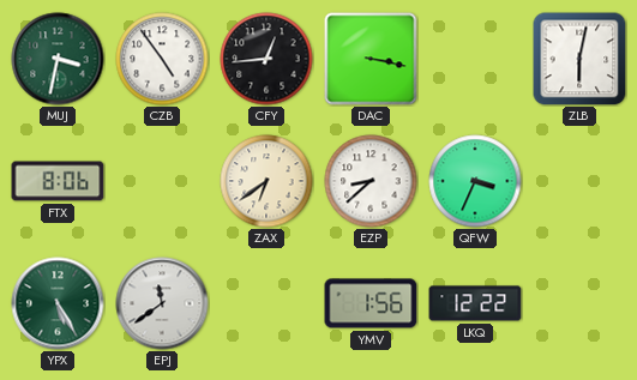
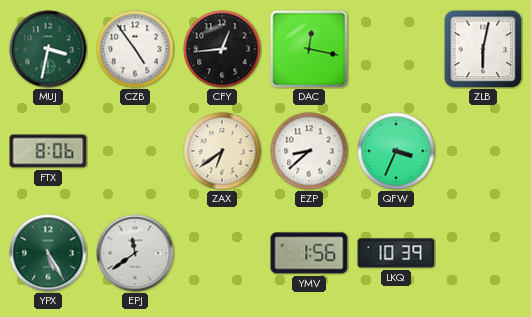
DAC: 3:17 -> 12:17
LKQ: 12:22 -> 10:39
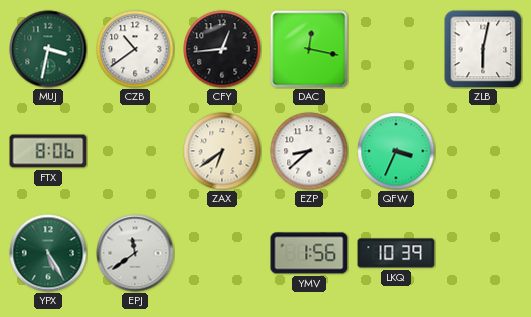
CZB: 4:54 -> 10:39
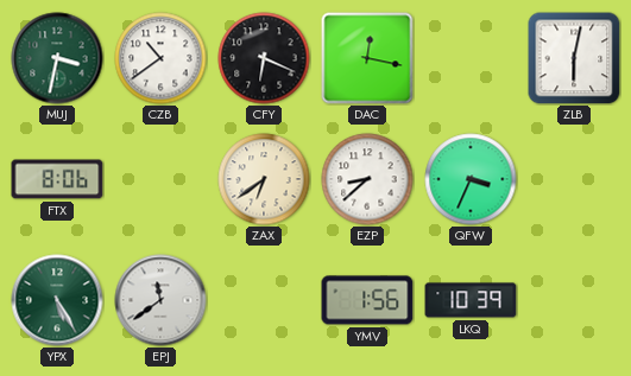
CFY: 12:44 -> 6:19
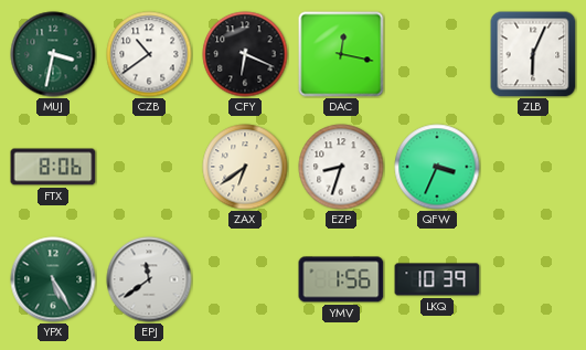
ZLB: 6:02 -> 6:04
EZP: 8:38 -> 8:33
